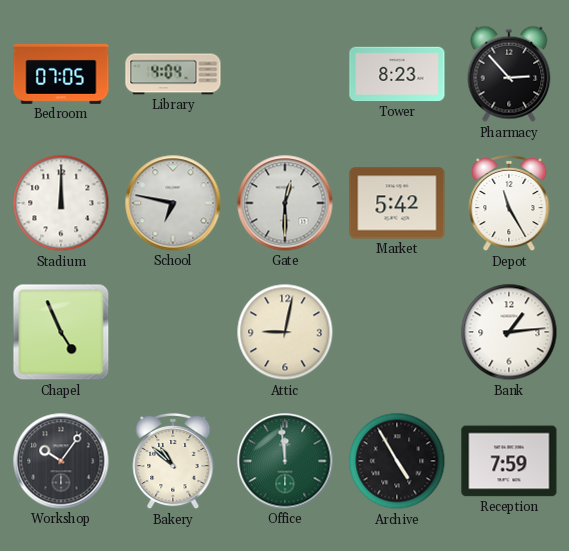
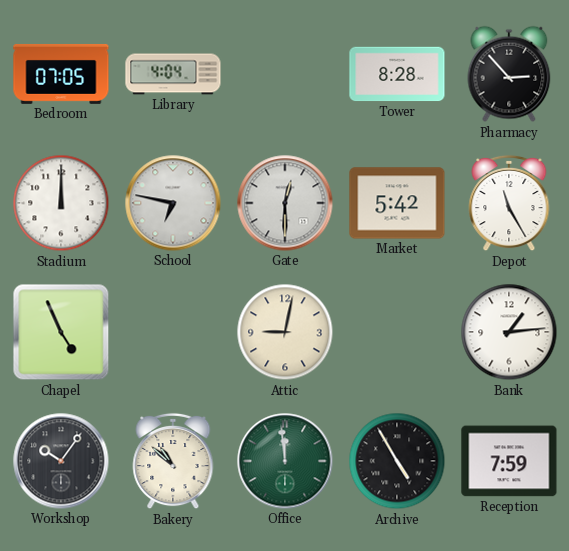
Tower: 8:23 -> 8:28
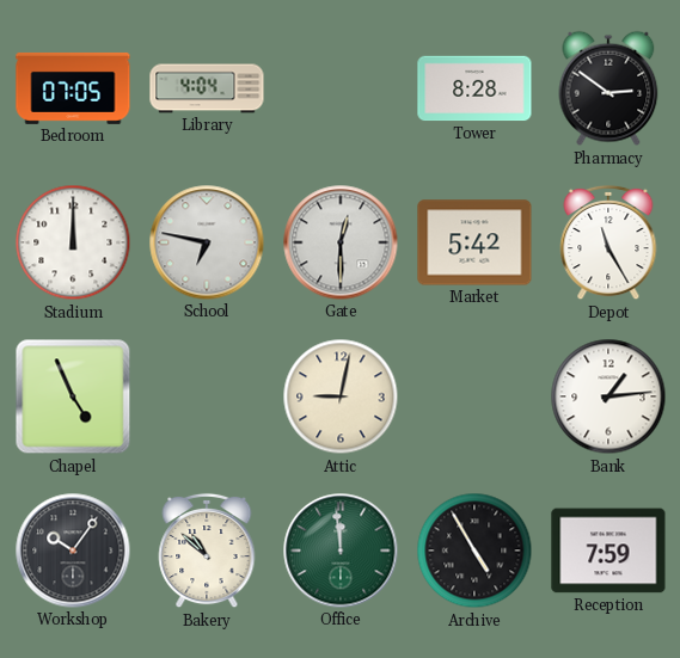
Pharmacy: 2:53 -> 2:51
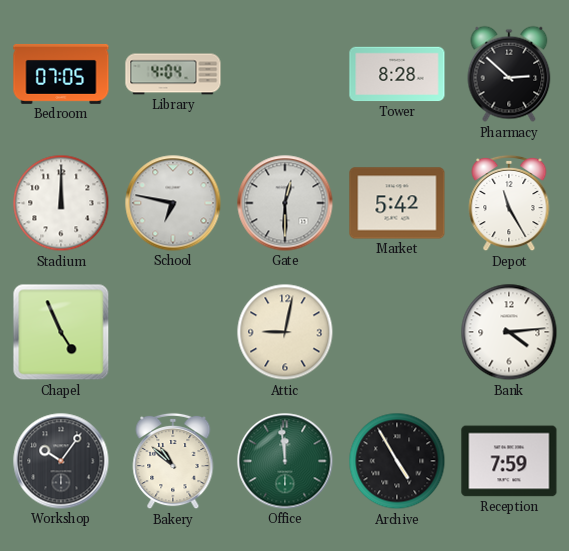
Pharmacy: 2:51 -> 2:52
Bank: 1:14 -> 4:14
